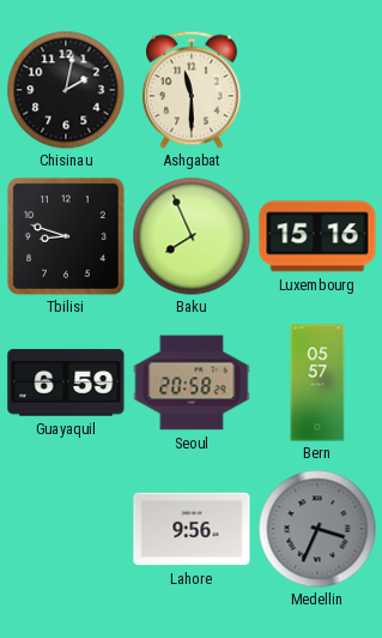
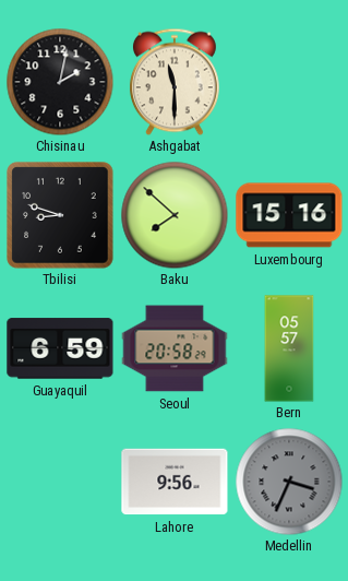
Baku: 7:56 -> 7:52
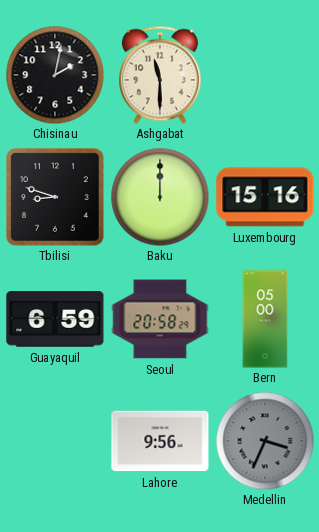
Baku: 7:52 -> 12:00
Bern: 05:57 -> 05:00
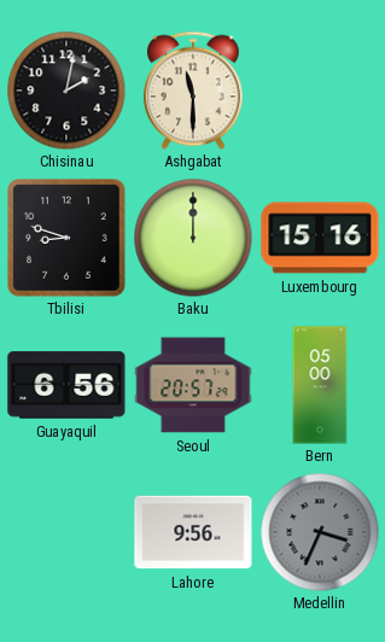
Guayaquil: 6:59 -> 6:56
Seoul: 20:58 -> 20:57
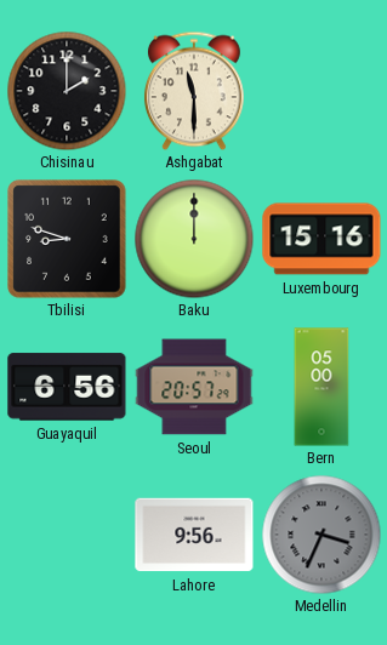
Chisinau: 2:02 -> 2:00
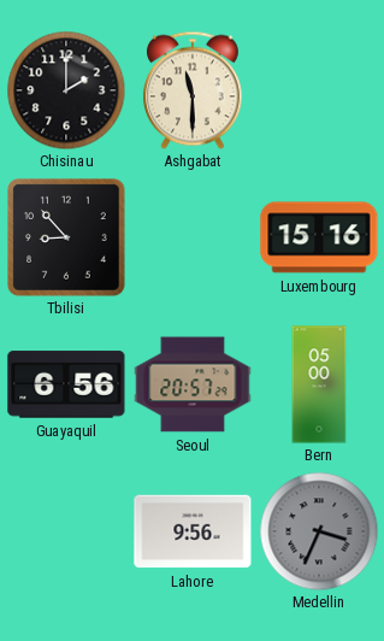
Tbilisi: 8:48 -> 8:53
Baku: 12:00 -> none
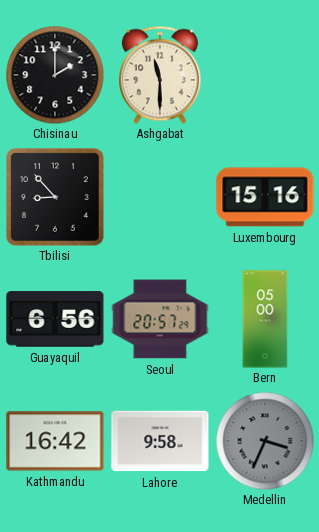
Kathmandu: none -> 16:42
Lahore: 9:56 -> 9:58
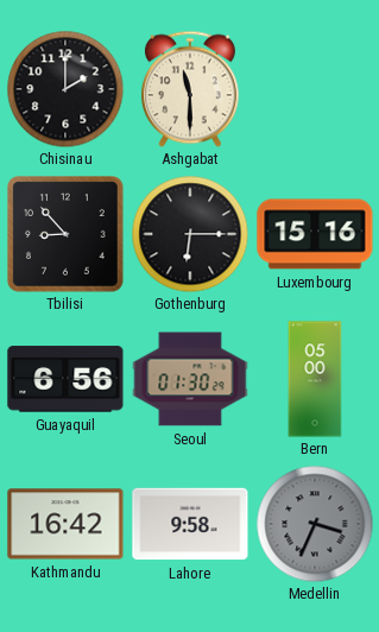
Gothenburg: none -> 6:15
Seoul: 20:57 -> 01:30
